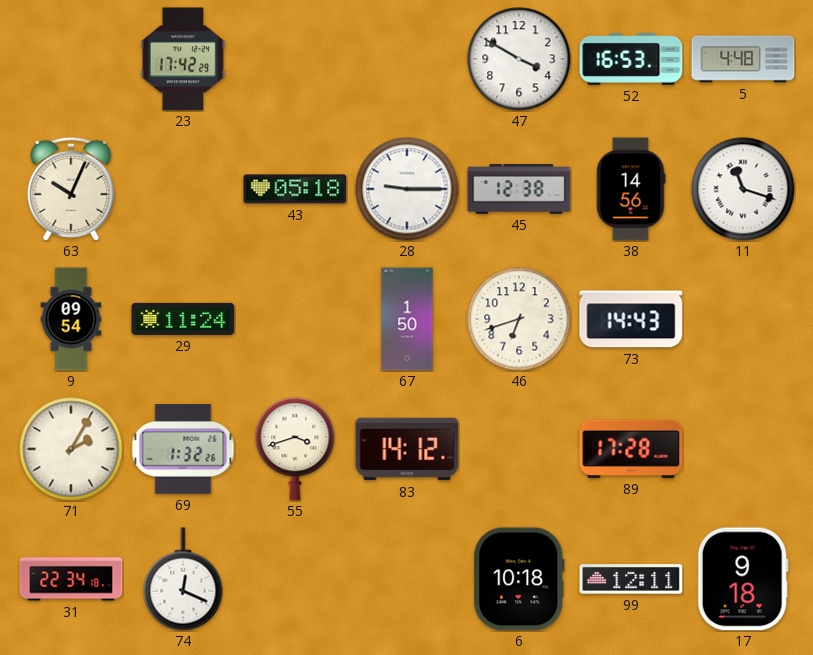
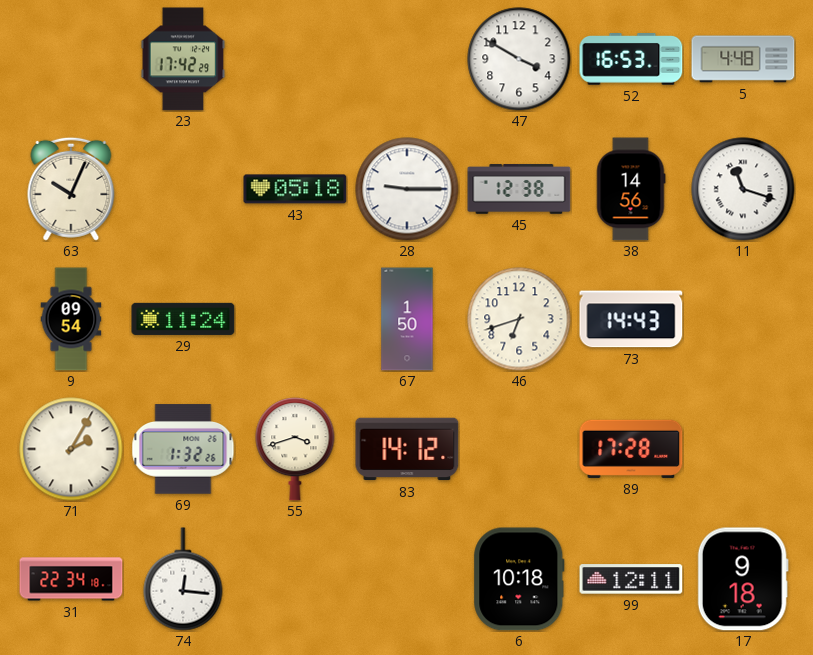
74: 12:19 -> 12:16
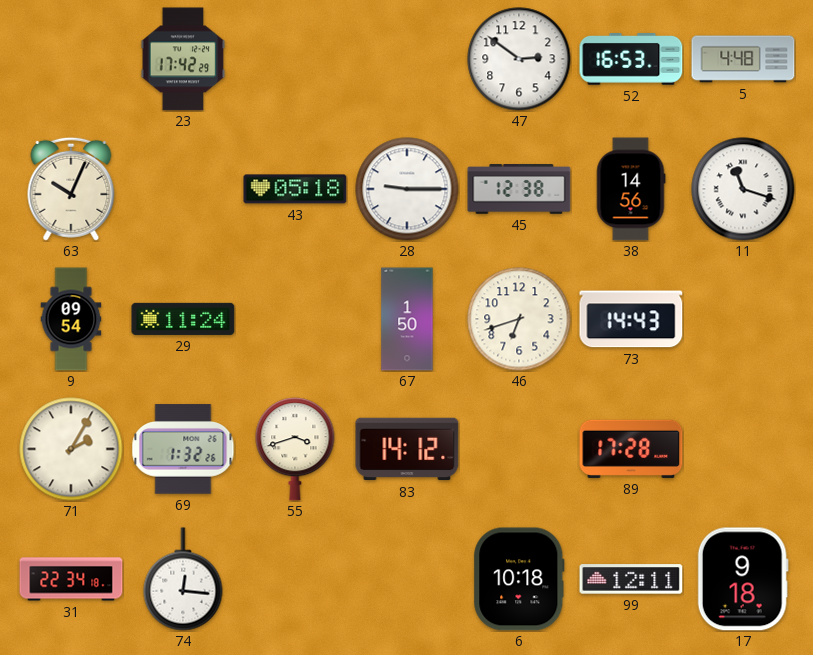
47: 3:50 -> 2:51
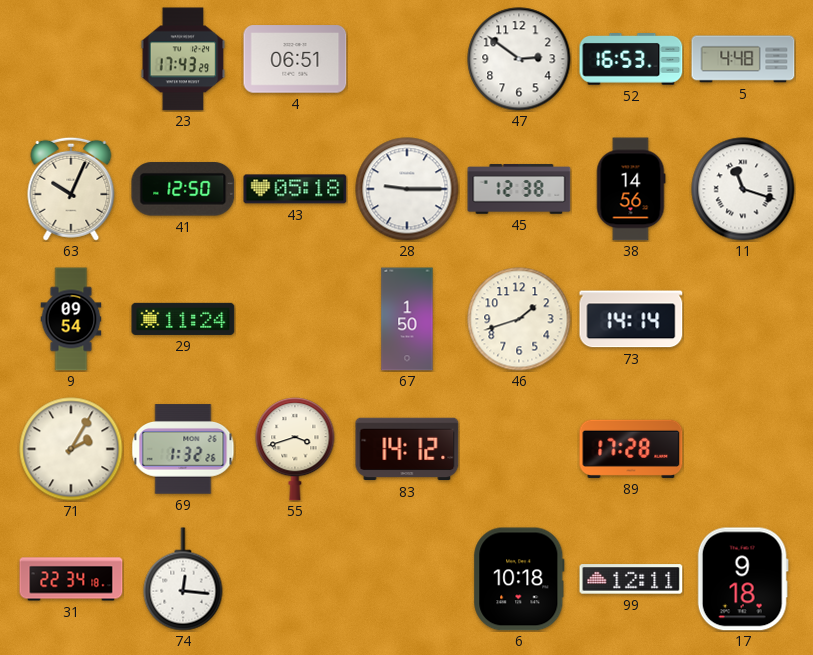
23: 17:42 -> 17:43
4: none -> 06:51
41: none -> 12:50
46: 6:42 -> 1:42
73: 14:43 -> 14:14
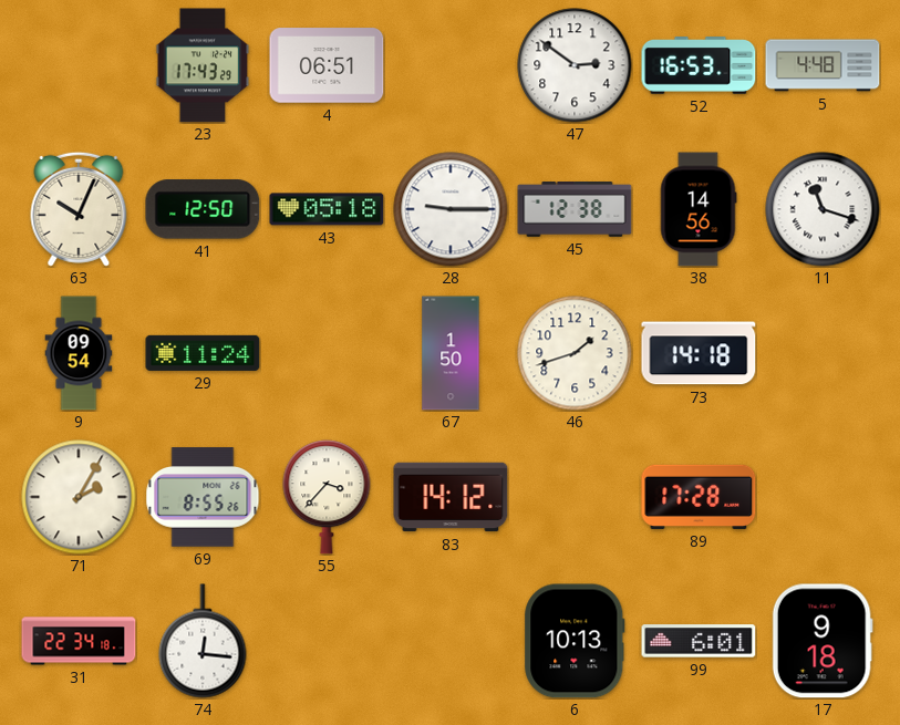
73: 14:14 -> 14:18
69: 1:32 -> 8:55
55: 3:42 -> 3:37
6: 10:18 -> 10:13
99: 12:11 -> 6:01
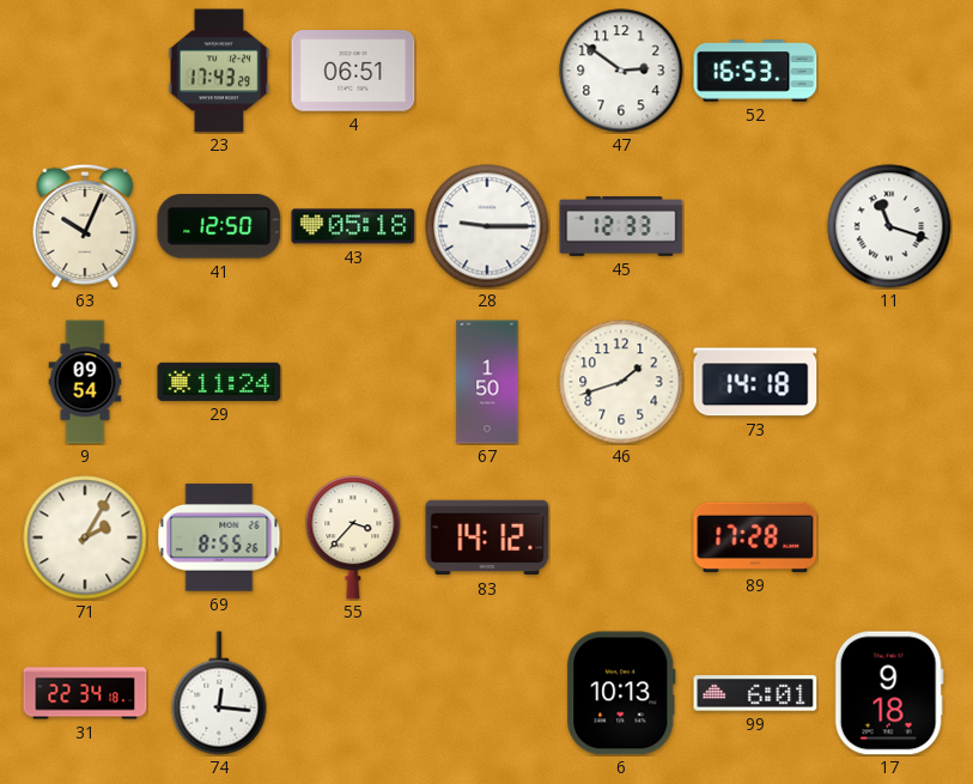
5: 4:48 -> none
45: 12:38 -> 12:33
38: 14:56 -> none
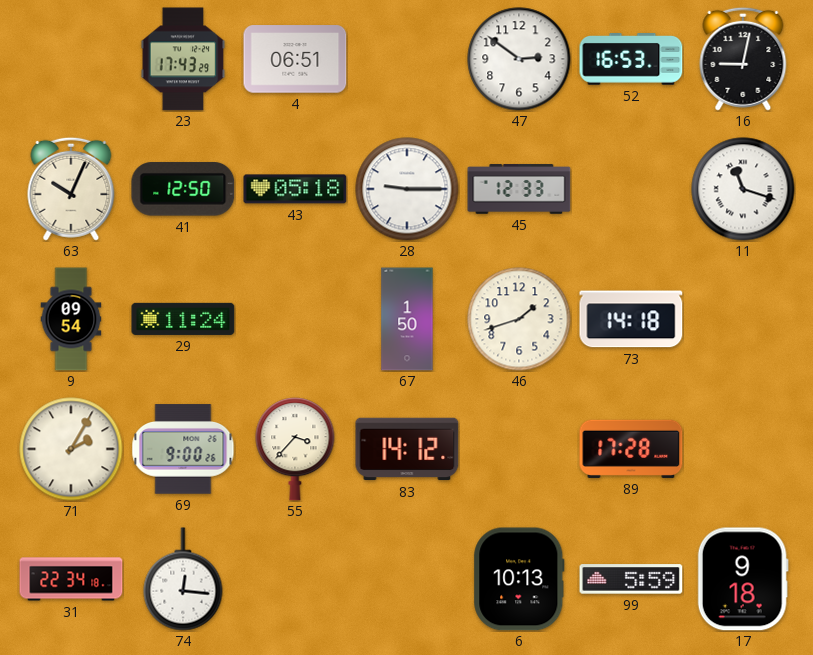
16: none -> 9:02
69: 8:55 -> 9:00
99: 6:01 -> 5:59
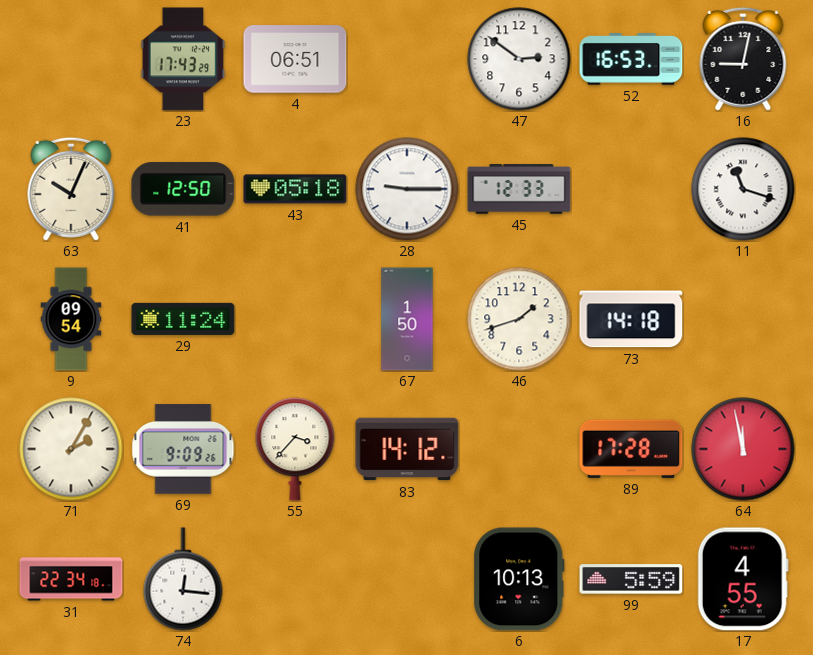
69: 9:00 -> 9:09
64: none -> 11:58
17: 9:18 -> 4:55
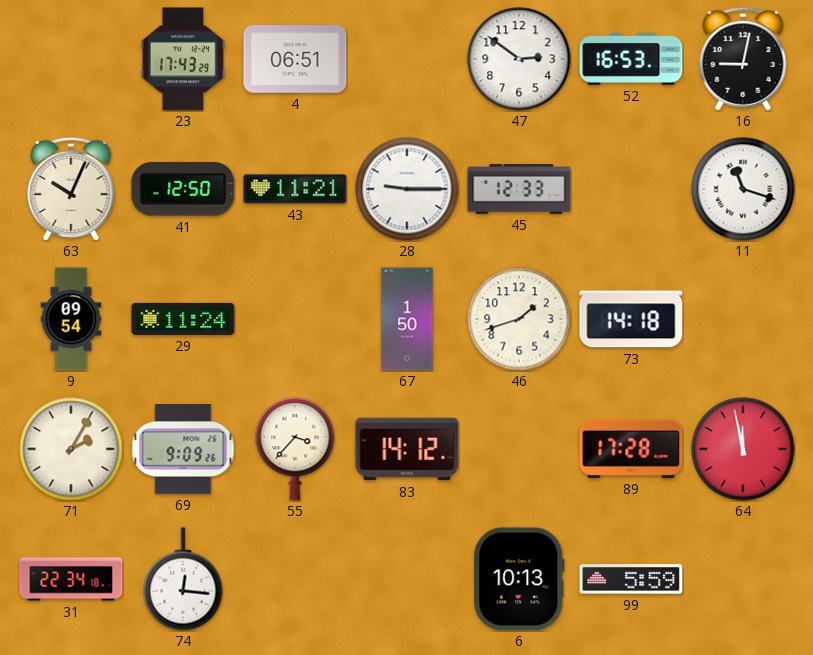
43: 05:18 -> 11:21
17: 4:55 -> none
